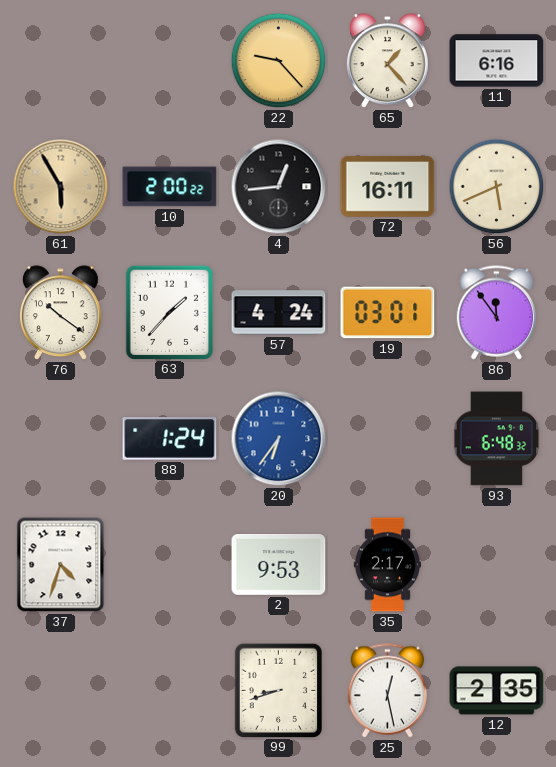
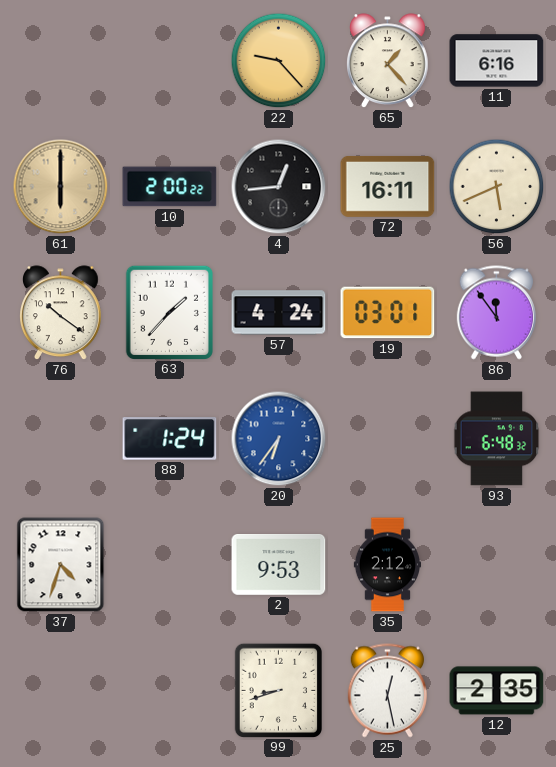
61: 5:55 -> 6:00
35: 2:17 -> 2:12
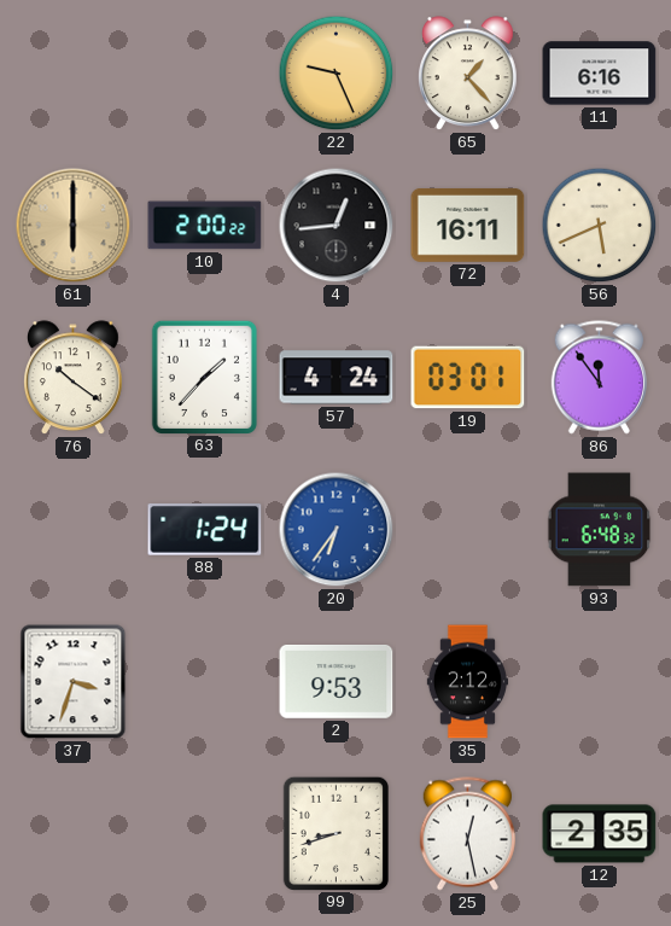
22: 9:23 -> 9:26
37: 4:33 -> 3:33
